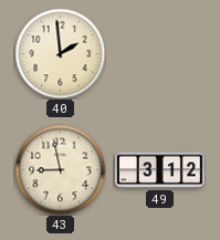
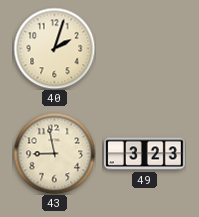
40: 1:59 -> 2:03
49: 3:12 -> 3:23
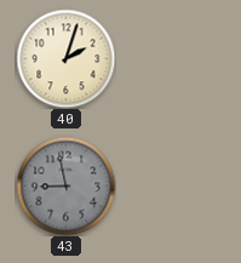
43 dial: cream -> grey
49: 3:23 -> none
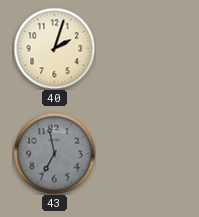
43: 8:58 -> 6:58
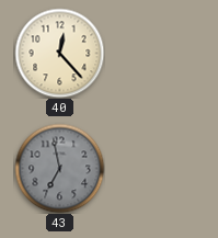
40: 2:03 -> 12:23
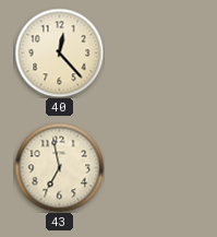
43 dial: grey -> cream
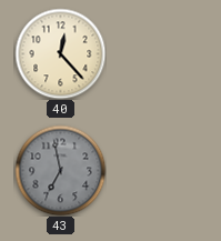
43 dial: cream -> grey
